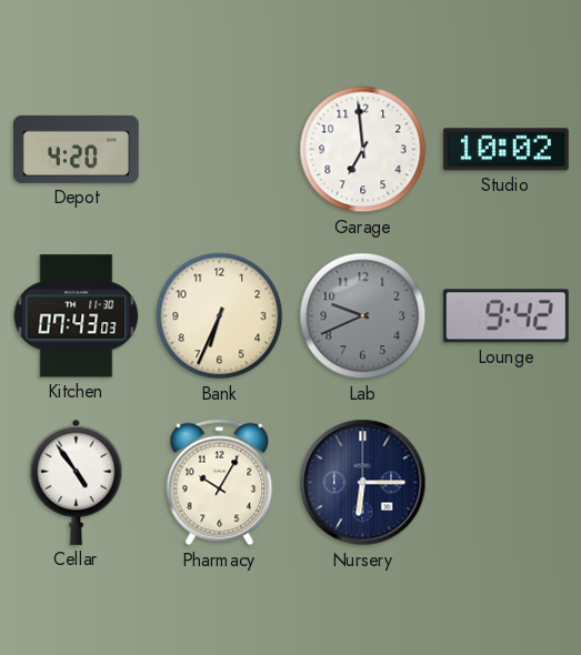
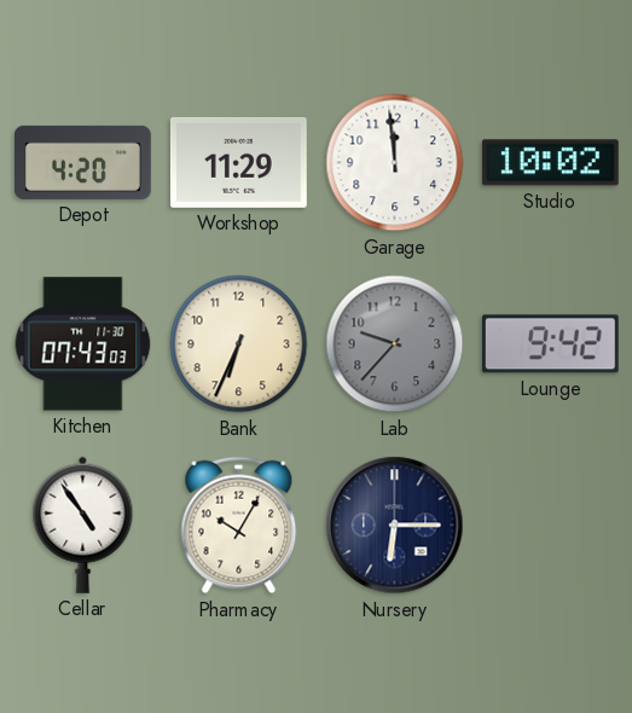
Workshop: none -> 11:29
Garage: 6:59 -> 11:59
Lab: 9:41 -> 9:37
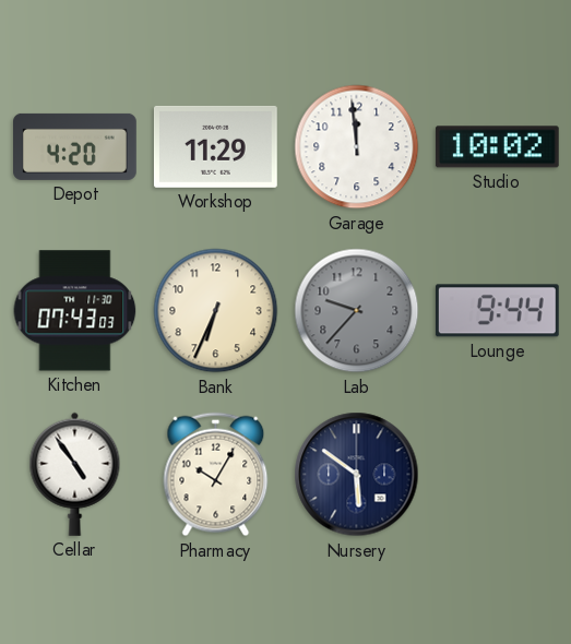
Lounge: 9:42 -> 9:44
Nursery: 6:15 -> 5:51
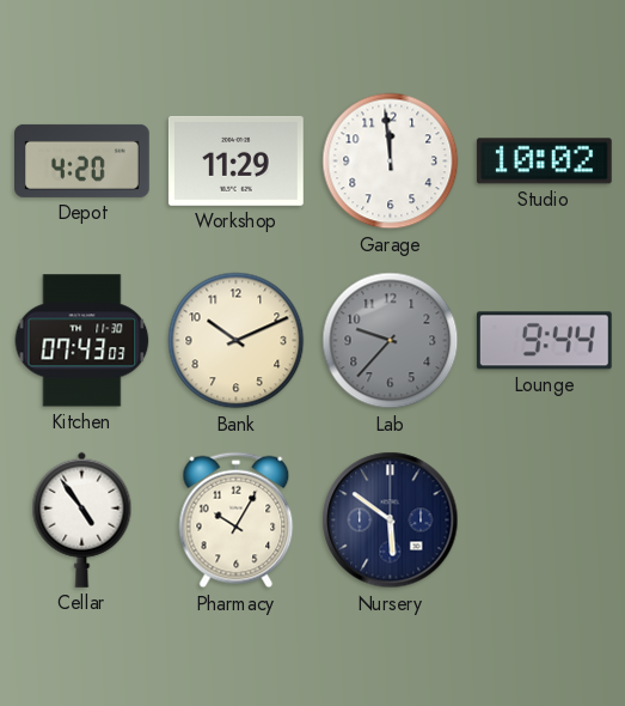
Bank: 6:34 -> 10:11
